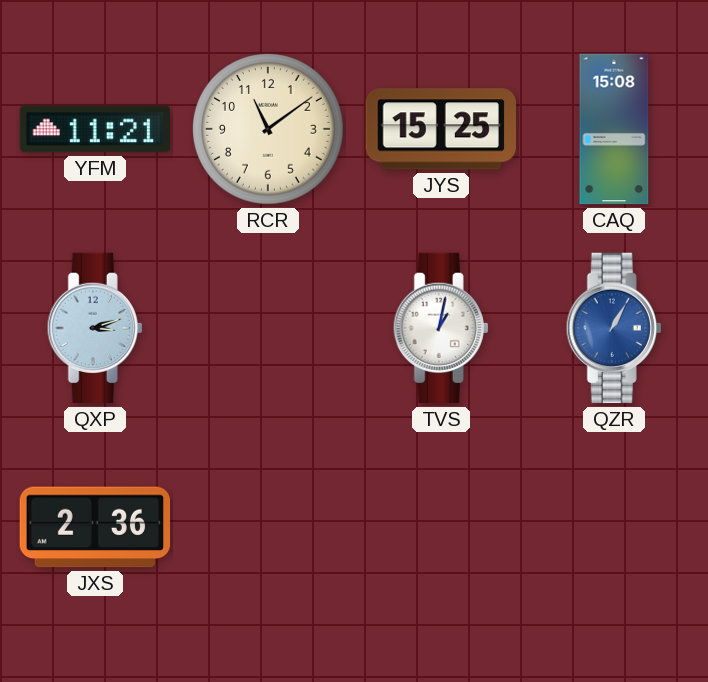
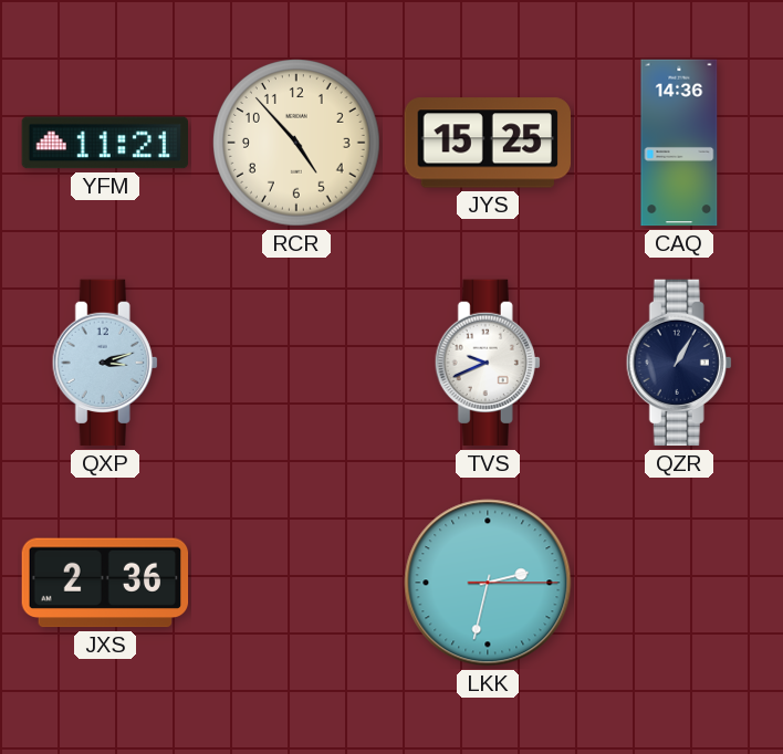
RCR: 11:09 -> 4:53
CAQ: 15:08 -> 14:36
TVS: 1:02 -> 9:41
QZR dial: blue -> navy
LKK: none -> 2:32
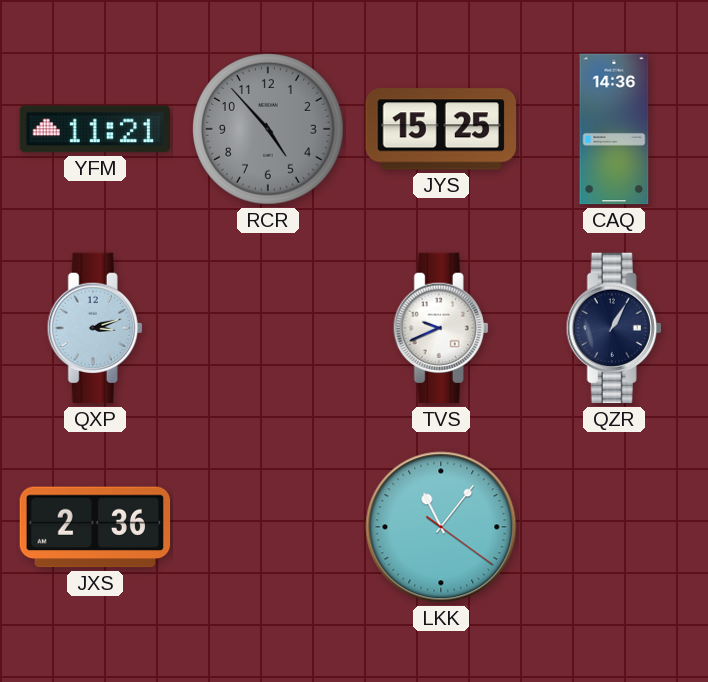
RCR dial: cream -> grey
LKK: 2:32 -> 11:06
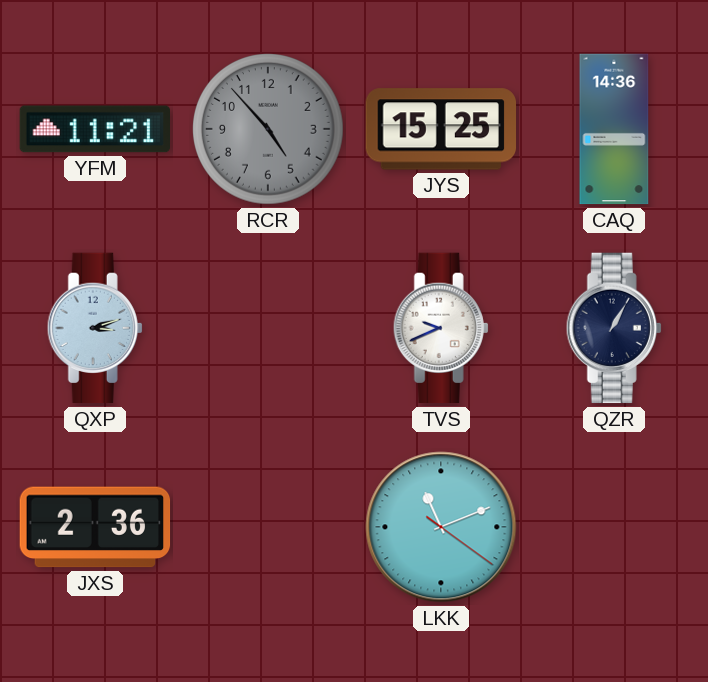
LKK: 11:06 -> 11:11
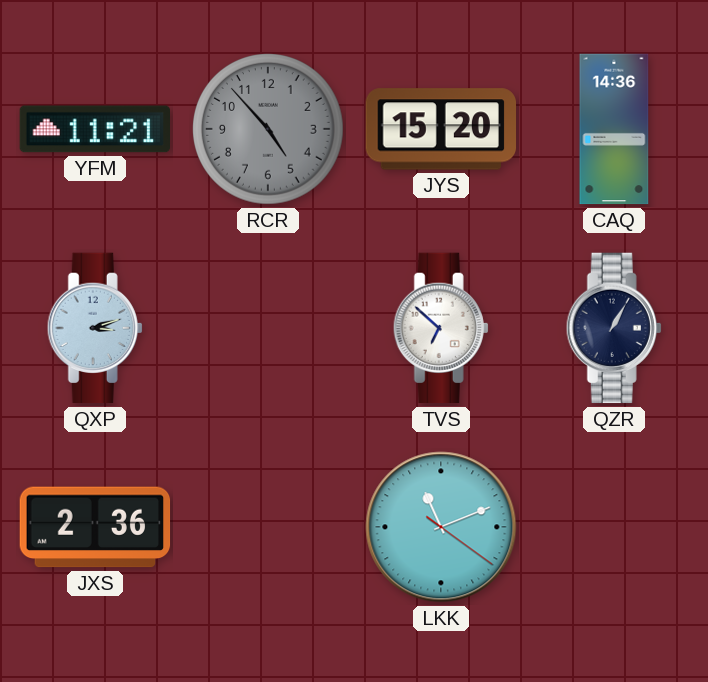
JYS: 15:25 -> 15:20
TVS: 9:41 -> 6:52
